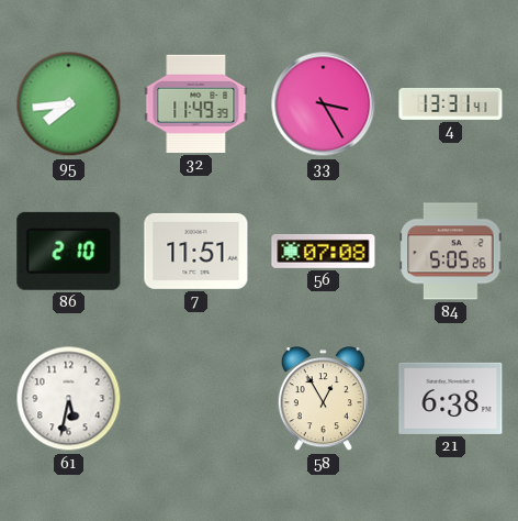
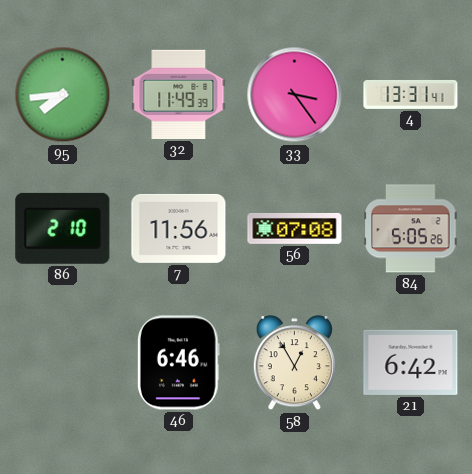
33: 3:25 -> 3:24
7: 11:51 -> 11:56
61: 5:32 -> none
46: none -> 6:46
21: 6:38 -> 6:42
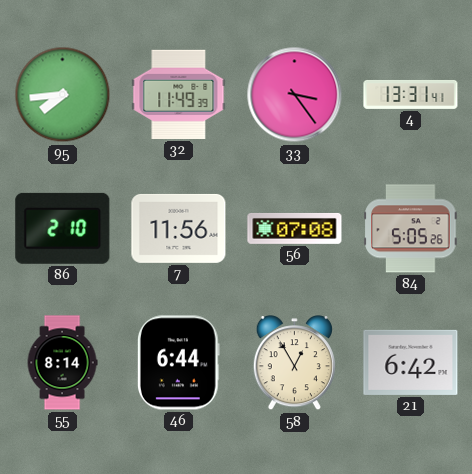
55: none -> 8:14
46: 6:46 -> 6:44
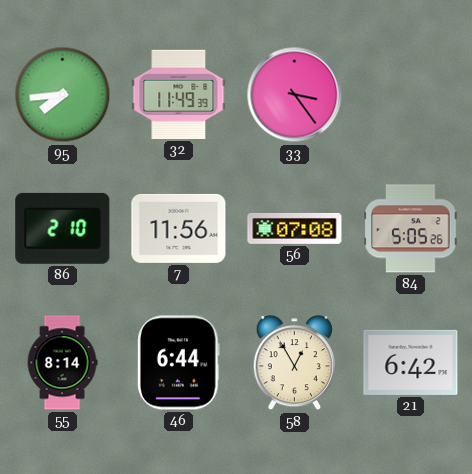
4: 13:31 -> none
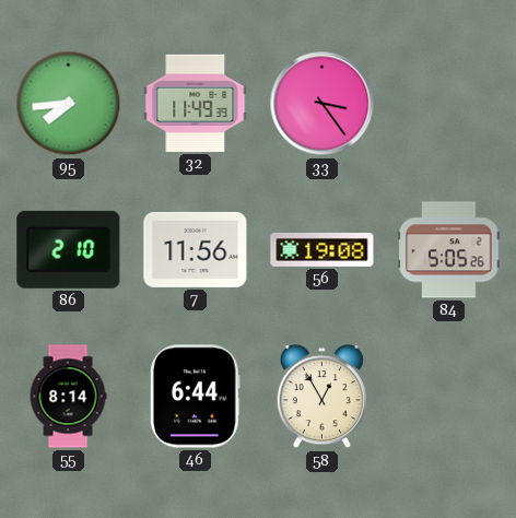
56: 07:08 -> 19:08
21: 6:42 -> none
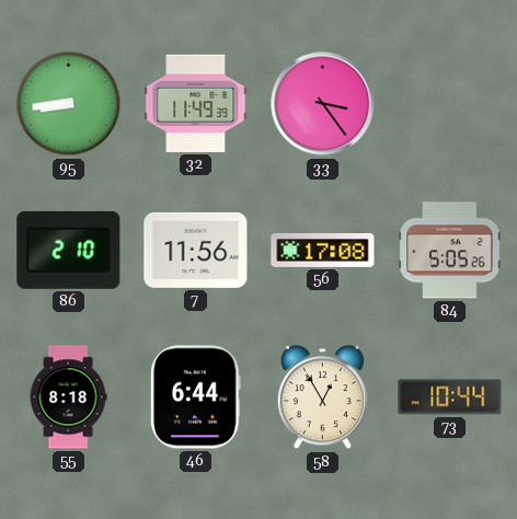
95: 7:44 -> 8:44
56: 19:08 -> 17:08
55: 8:14 -> 8:18
73: none -> 10:44
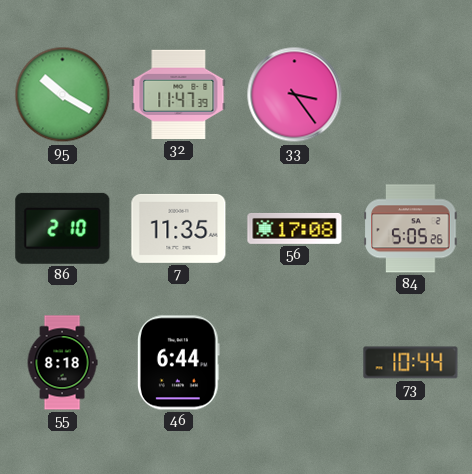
95: 8:44 -> 10:20
32: 11:49 -> 11:47
7: 11:56 -> 11:35
58: 12:55 -> none
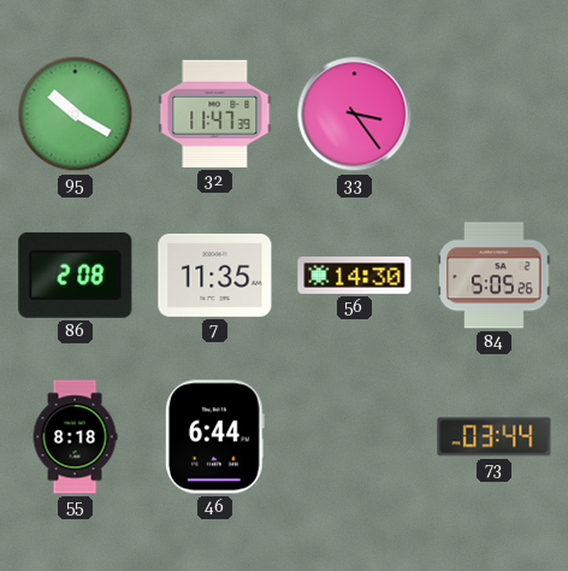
86: 2:10 -> 2:08
56: 17:08 -> 14:30
73: 10:44 -> 03:44
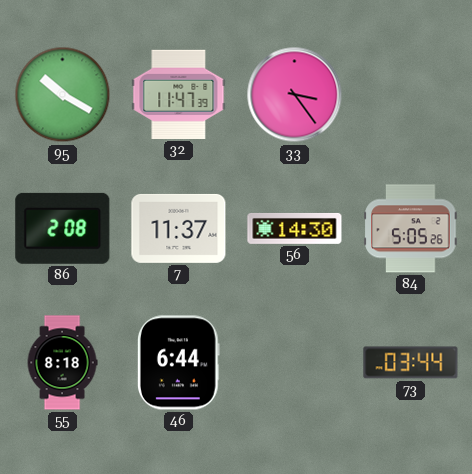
7: 11:35 -> 11:37
